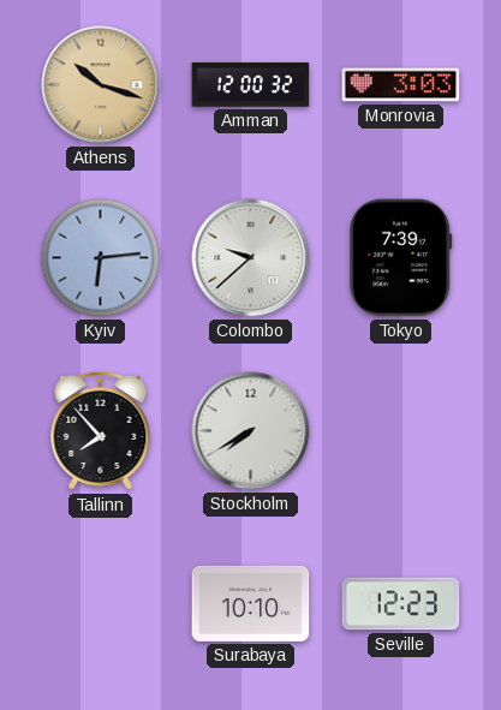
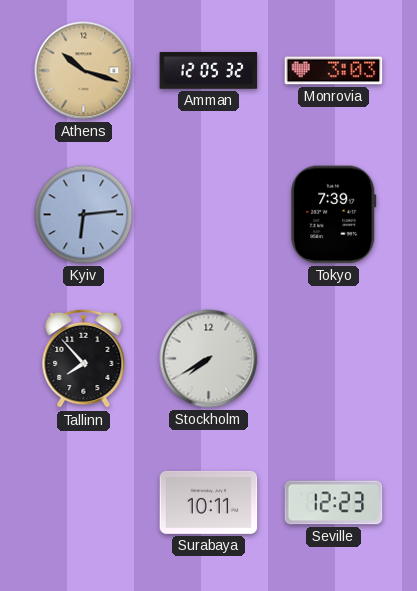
Amman: 12:00 -> 12:05
Colombo: 9:38 -> none
Surabaya: 10:10 -> 10:11
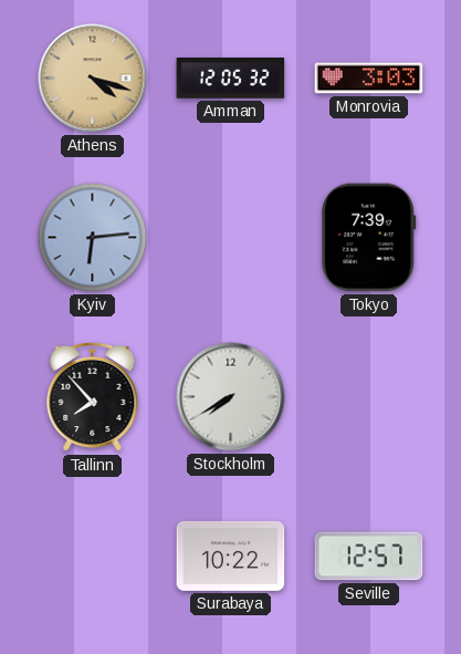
Athens: 10:18 -> 4:18
Surabaya: 10:11 -> 10:22
Seville: 12:23 -> 12:57
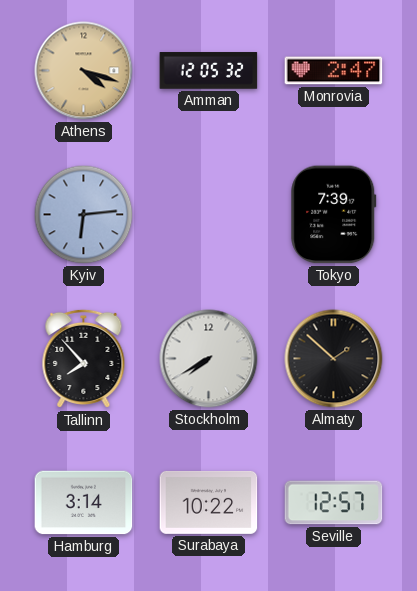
Monrovia: 3:03 -> 2:47
Almaty: none -> 1:52
Hamburg: none -> 3:14
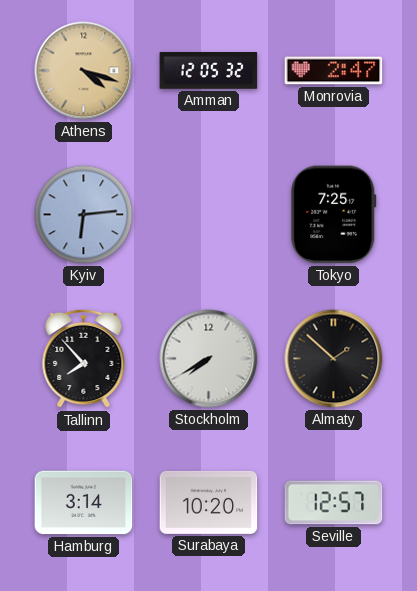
Tokyo: 7:39 -> 7:25
Surabaya: 10:22 -> 10:20
